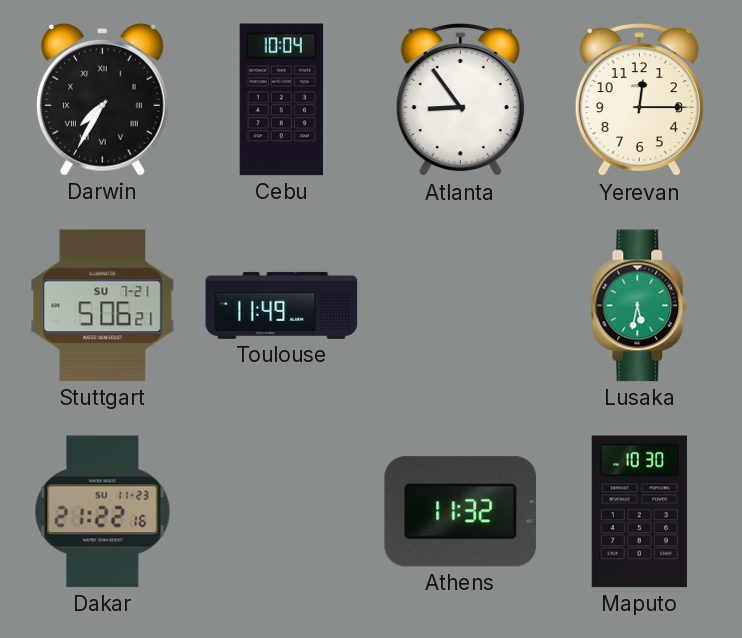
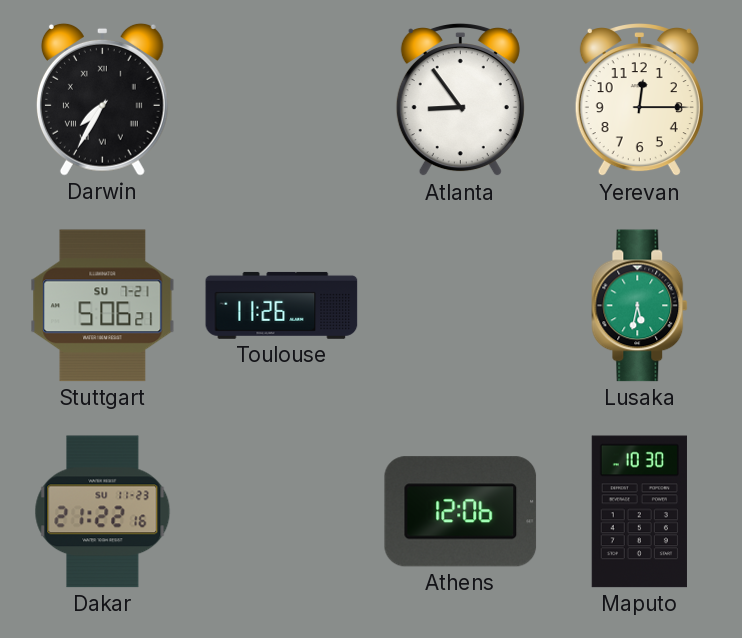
Cebu: 10:04 -> none
Toulouse: 11:49 -> 11:26
Athens: 11:32 -> 12:06
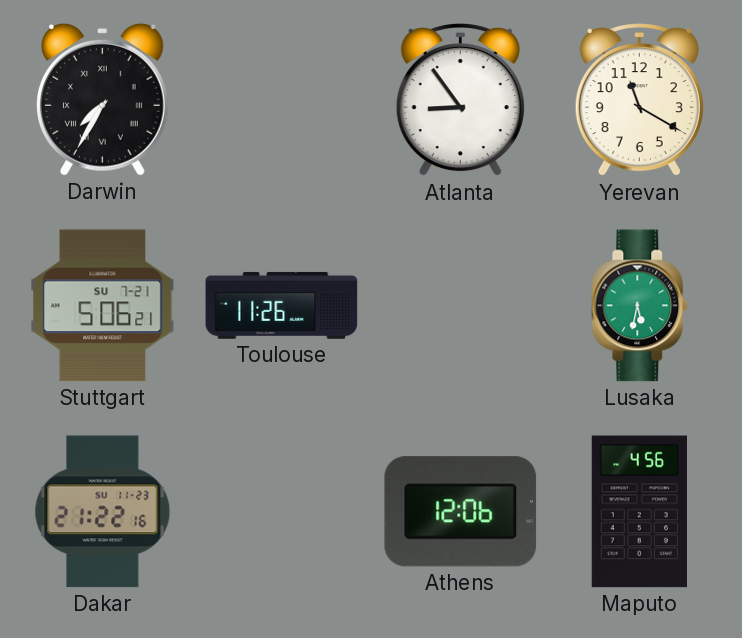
Yerevan: 12:15 -> 11:20
Maputo: 10:30 -> 4:56
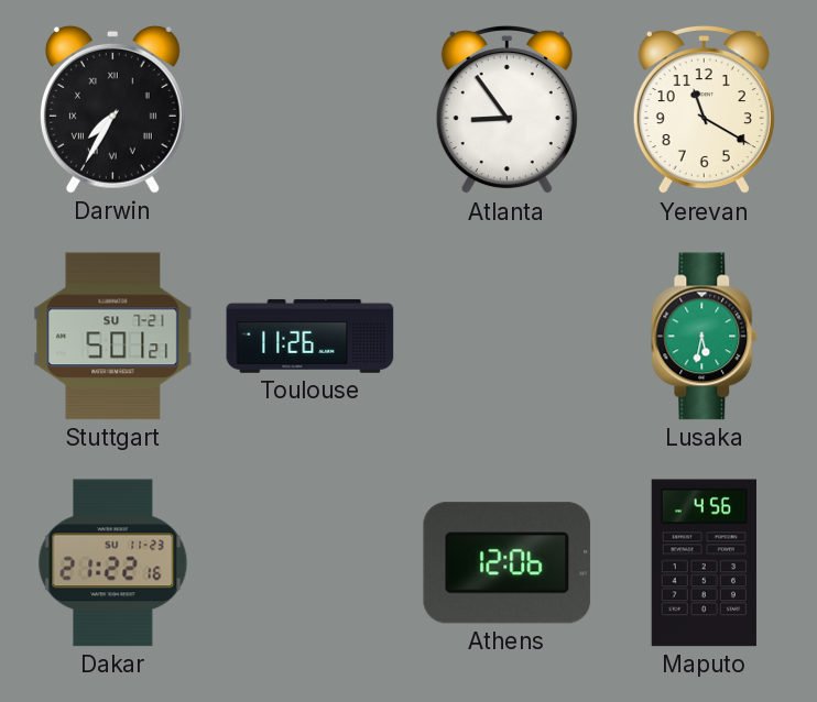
Stuttgart: 5:06 -> 5:01
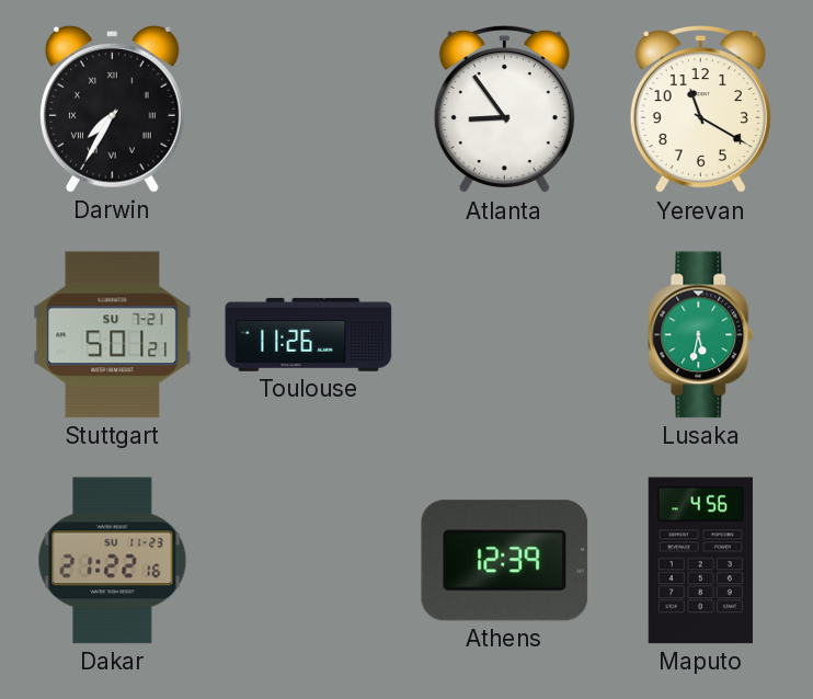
Athens: 12:06 -> 12:39
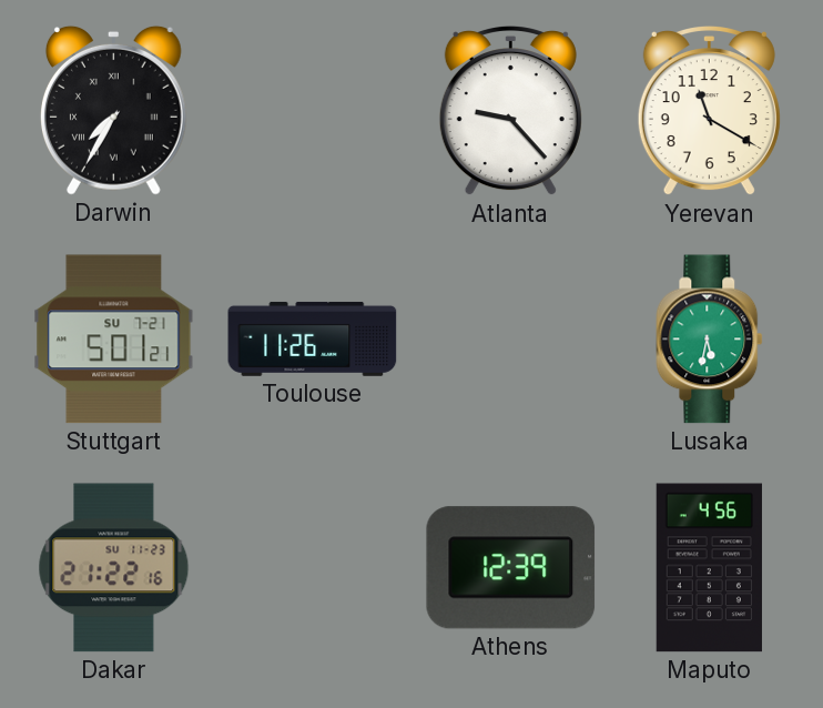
Atlanta: 8:54 -> 9:23
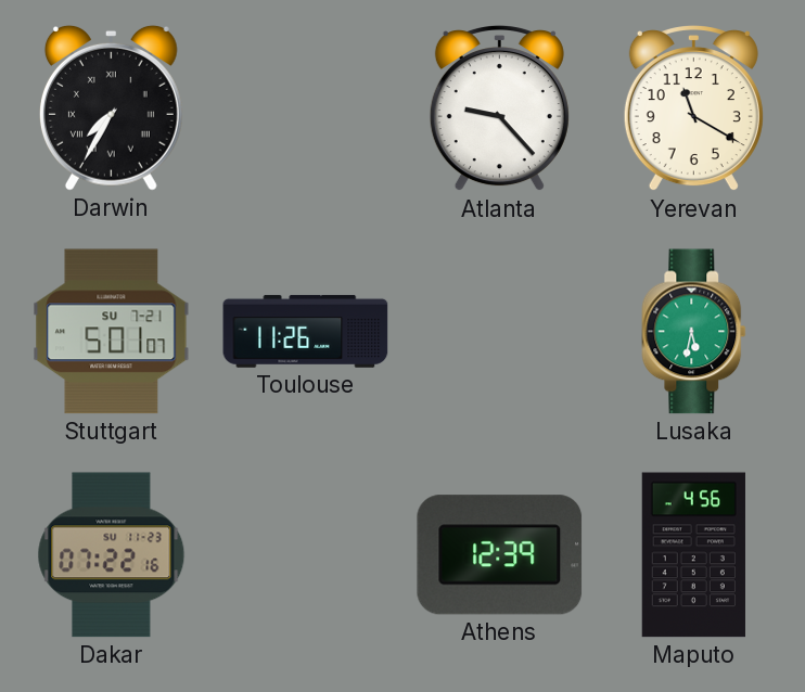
Stuttgart: 5:01:21 -> 5:01:07
Dakar: 21:22 -> 07:22
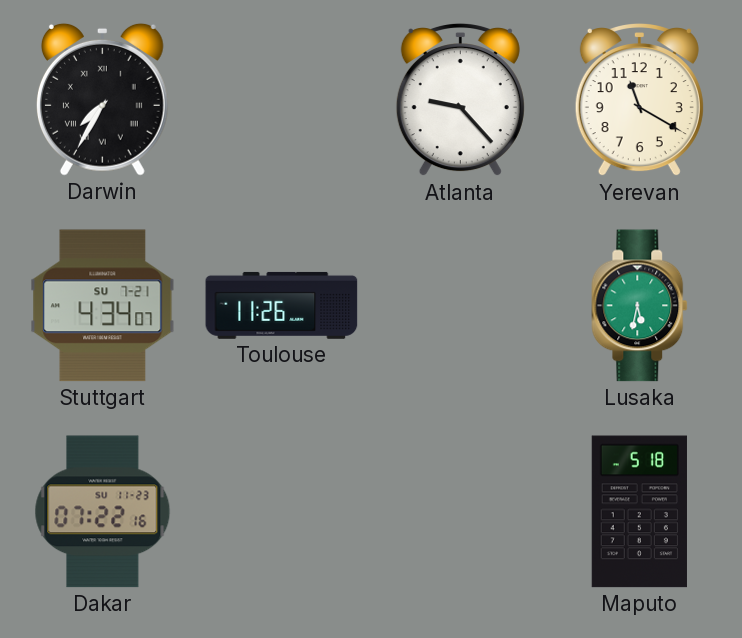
Stuttgart: 5:01 -> 4:34
Athens: 12:39 -> none
Maputo: 4:56 -> 5:18
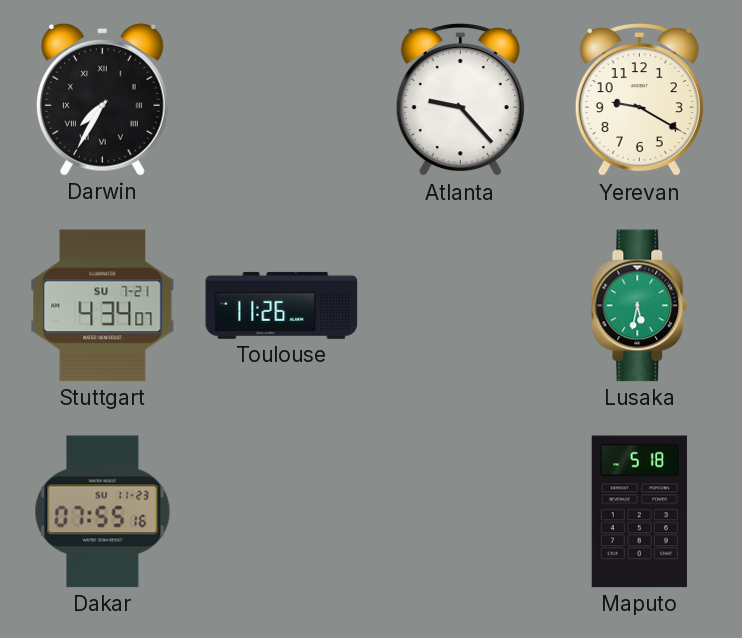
Yerevan: 11:20 -> 9:20
Dakar: 07:22 -> 07:55
